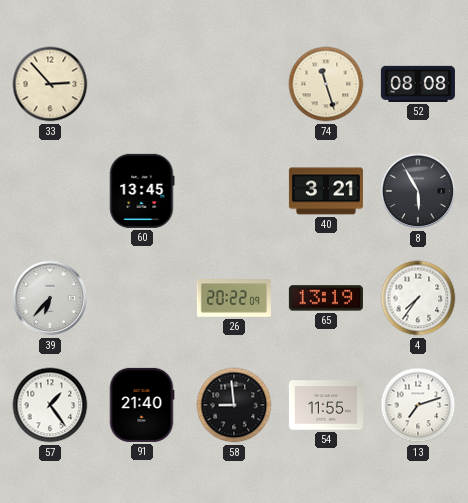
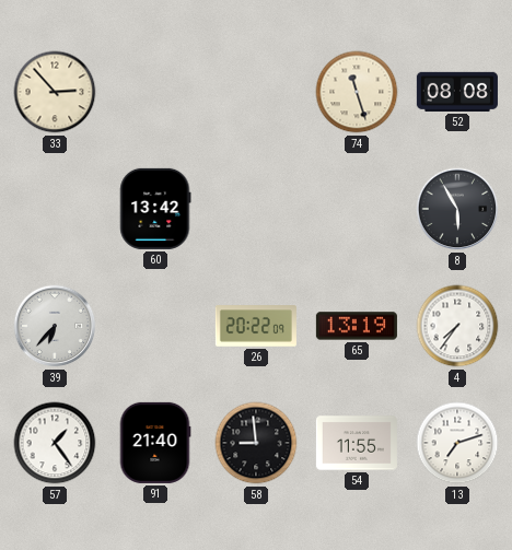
60: 13:45 -> 13:42
40: 3:21 -> none
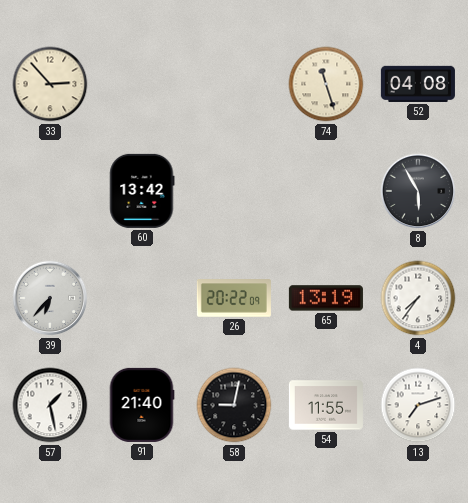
52: 08:08 -> 04:08
57: 1:24 -> 1:28
58: 8:59 -> 9:02
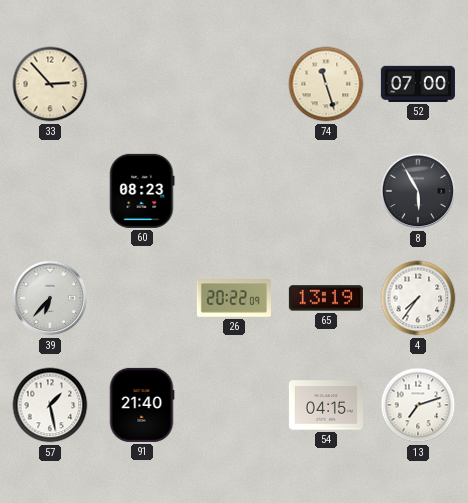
52: 04:08 -> 07:00
60: 13:42 -> 08:23
58: 9:02 -> none
54: 11:55 -> 04:15
